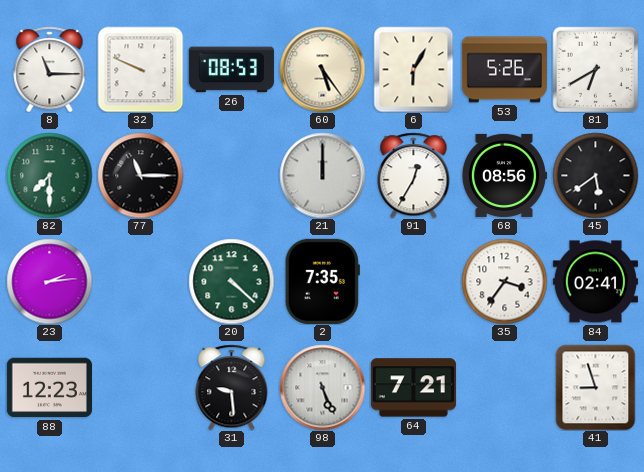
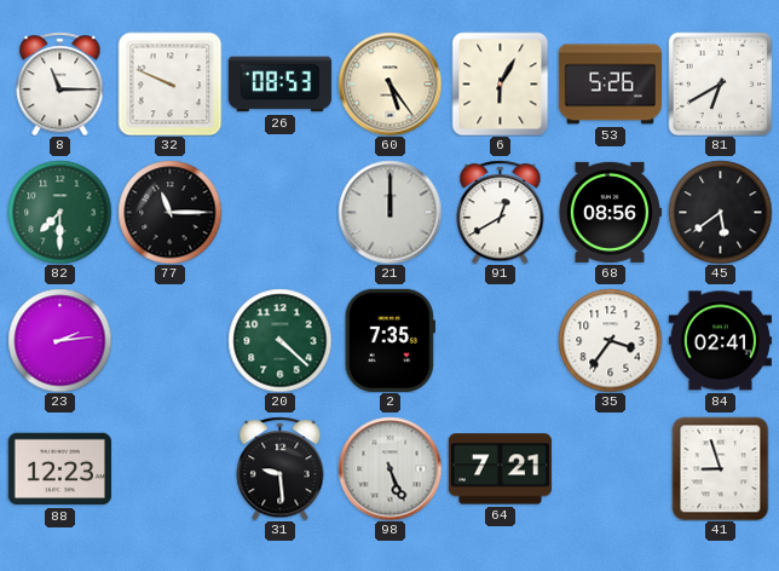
91: 12:35 -> 12:40
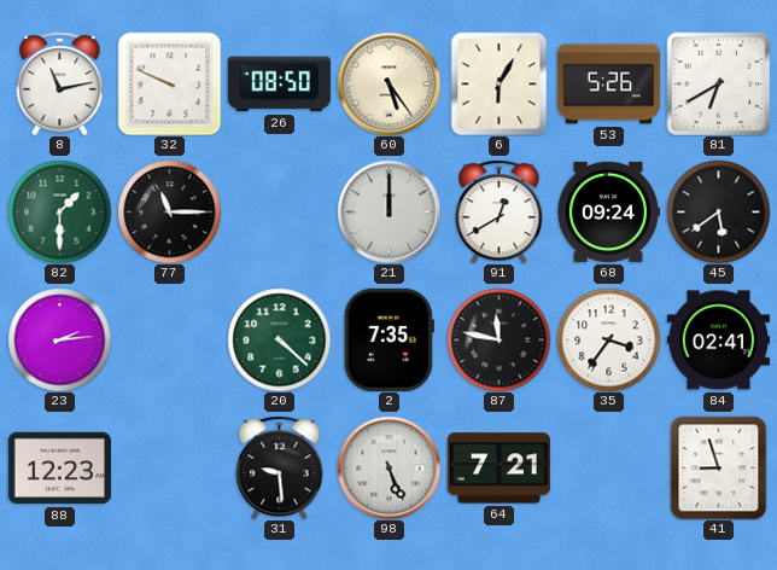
8: 11:15 -> 11:13
26: 08:53 -> 08:50
82: 7:30 -> 1:30
68: 08:56 -> 09:24
87: none -> 11:47
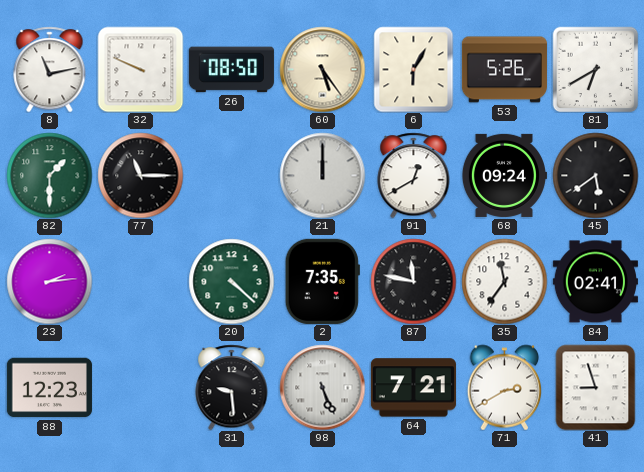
35: 3:36 -> 11:36
71: none -> 2:40
